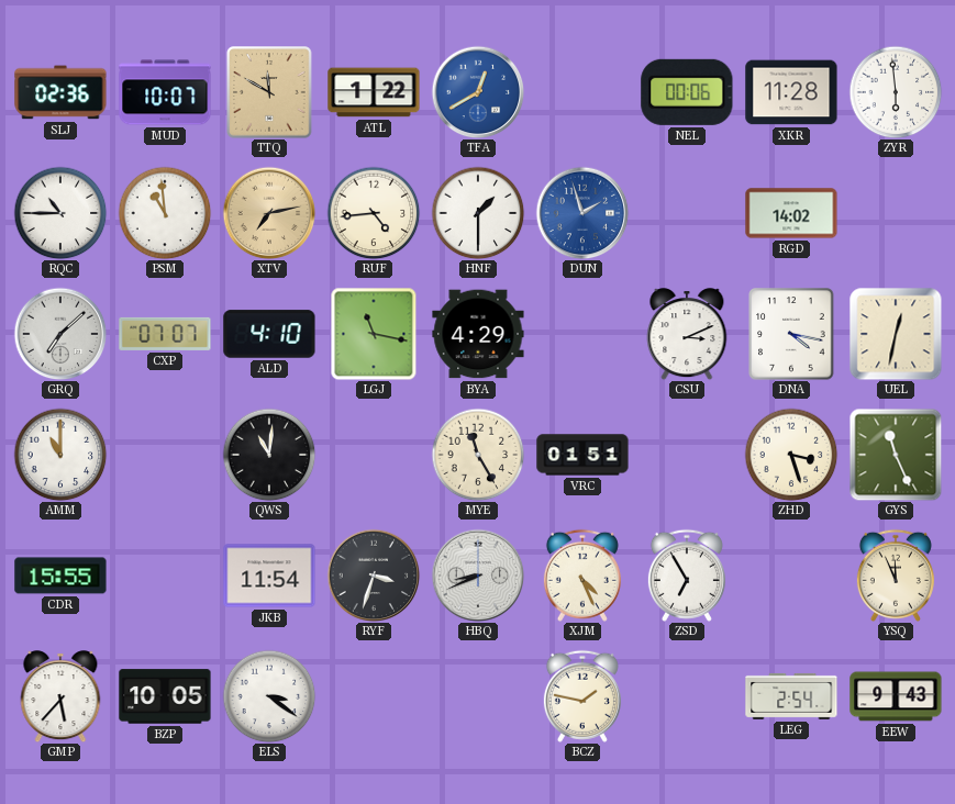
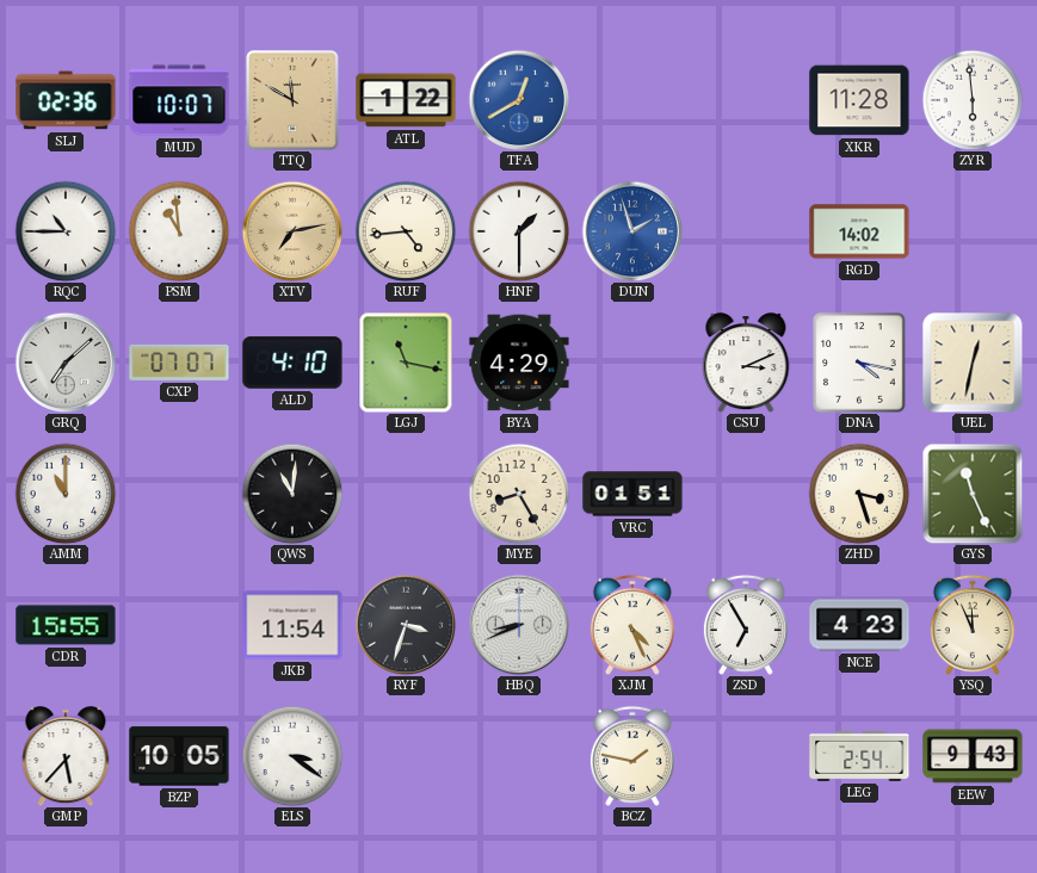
NEL: 00:06 -> none
MYE: 11:25 -> 8:25
NCE: none -> 4:23
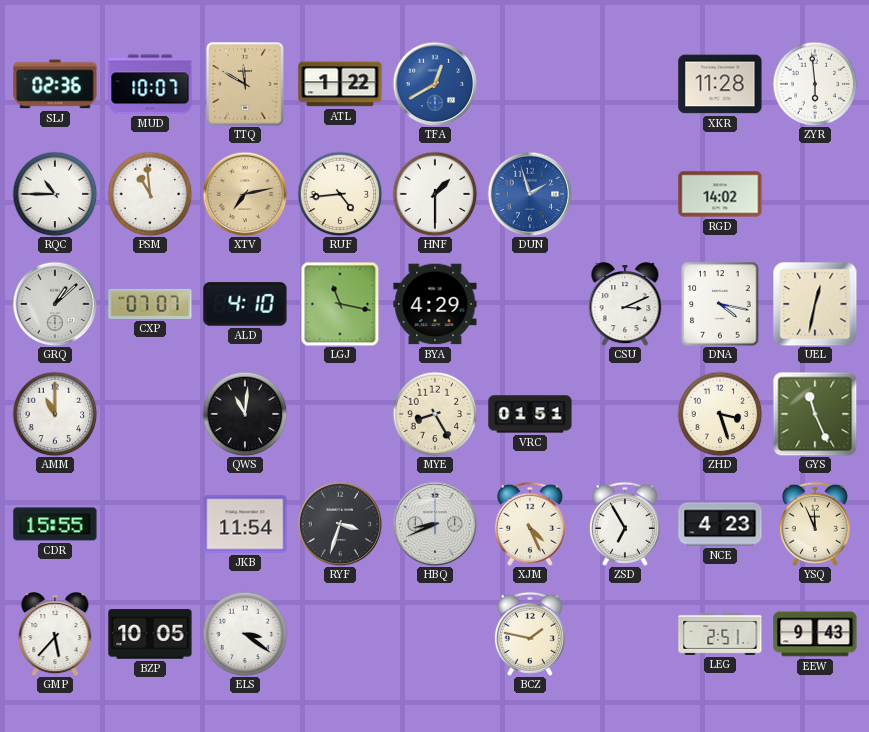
GRQ: 7:08 -> 1:08
LEG: 2:54 -> 2:51
